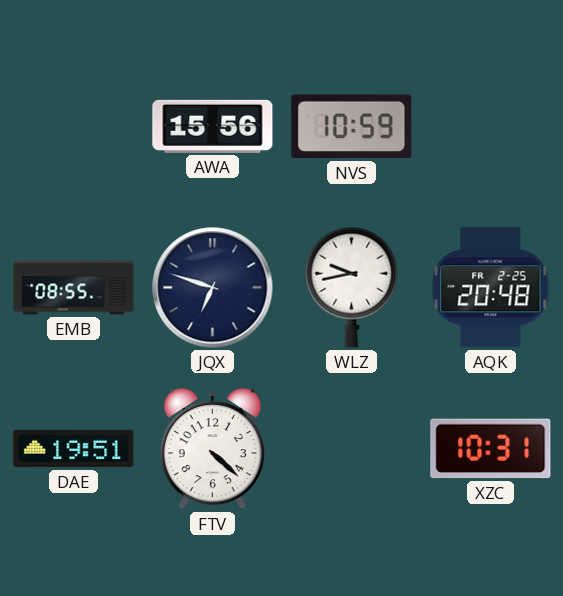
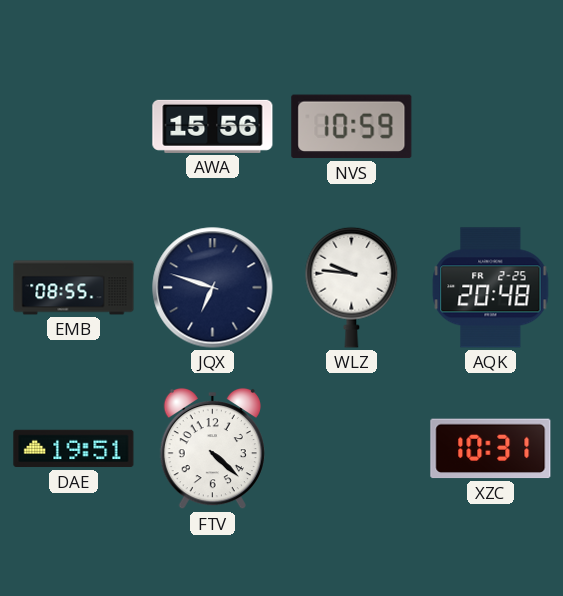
WLZ: 9:43 -> 9:46
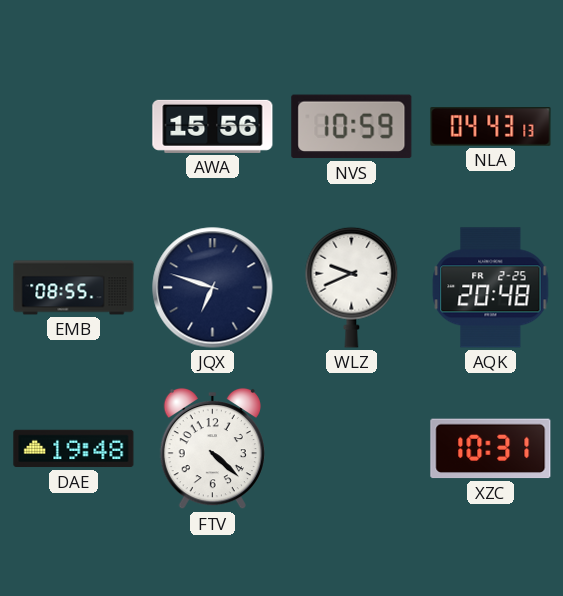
NLA: none -> 04:43
WLZ: 9:46 -> 9:41
DAE: 19:51 -> 19:48
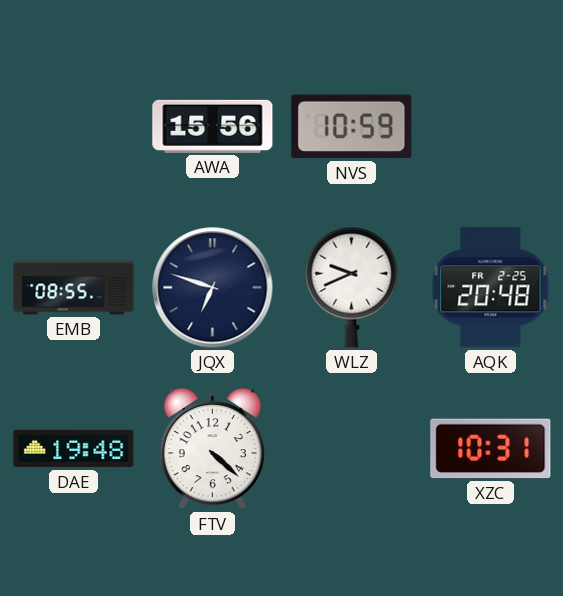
NLA: 04:43 -> none
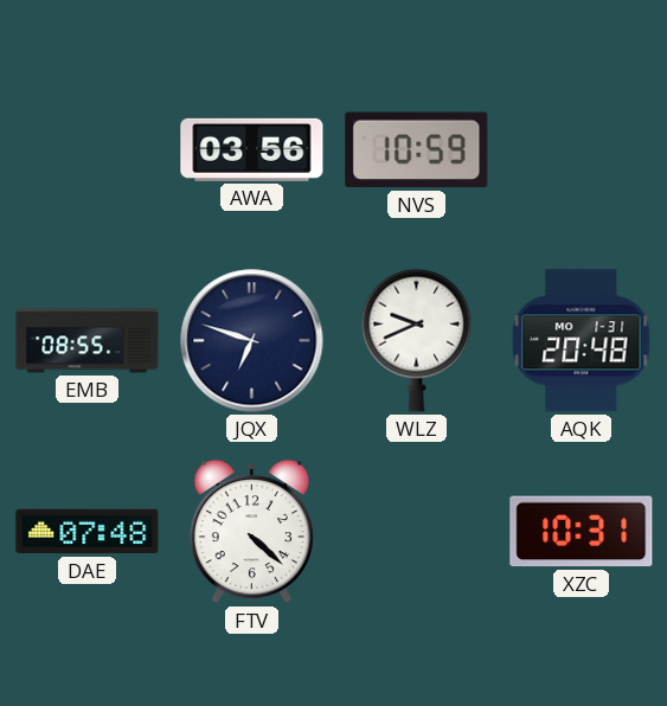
AWA: 15:56 -> 03:56
AQK date: FR 2-25 -> MO 1-31
DAE: 19:48 -> 07:48
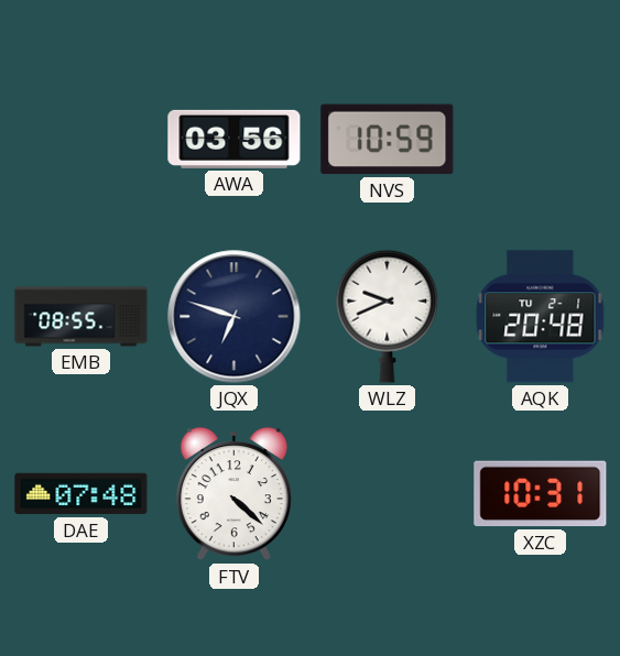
AQK date: MO 1-31 -> TU 2-1
